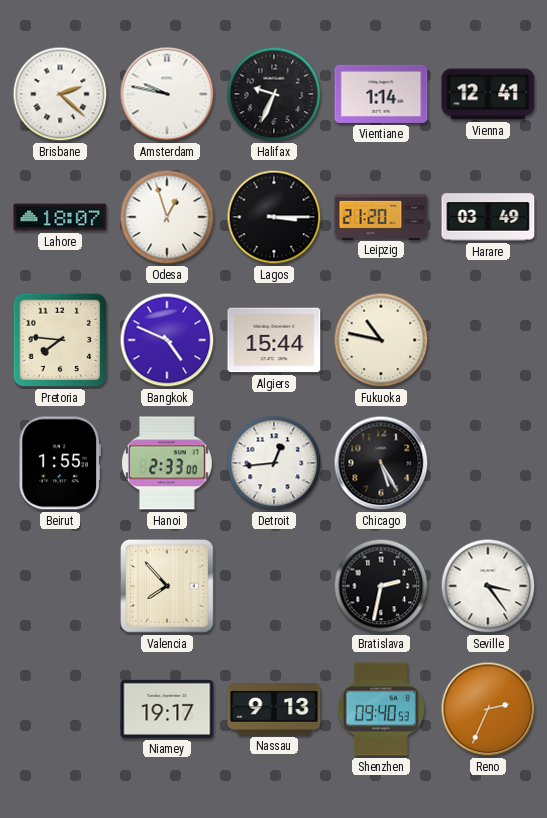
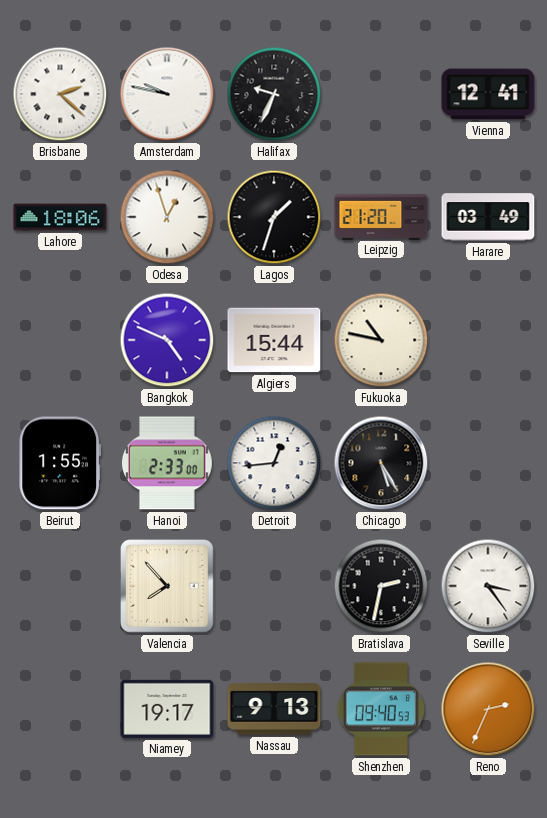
Vientiane: 1:14 -> none
Lahore: 18:07 -> 18:06
Lagos: 3:15 -> 1:33
Pretoria: 7:46 -> none
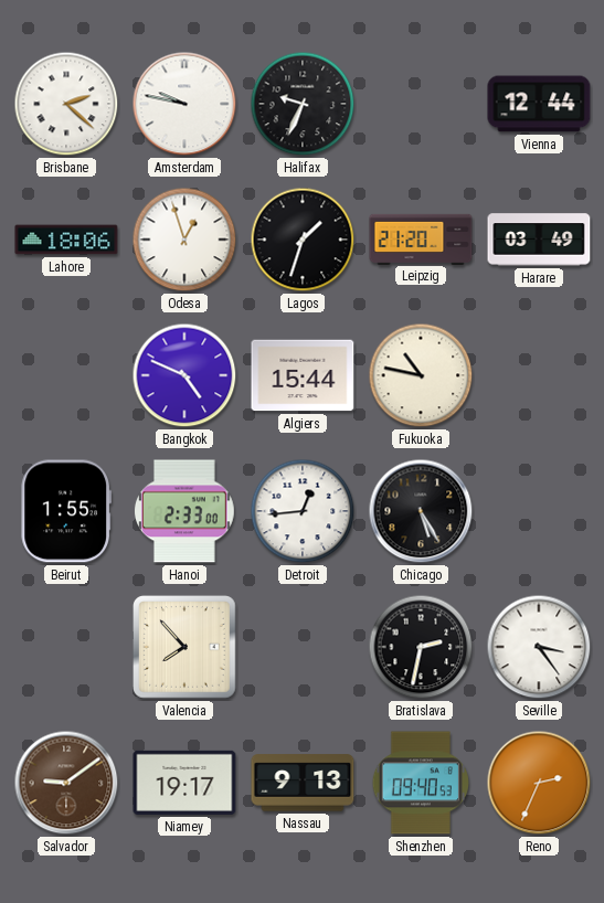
Vienna: 12:41 -> 12:44
Salvador: none -> 9:09
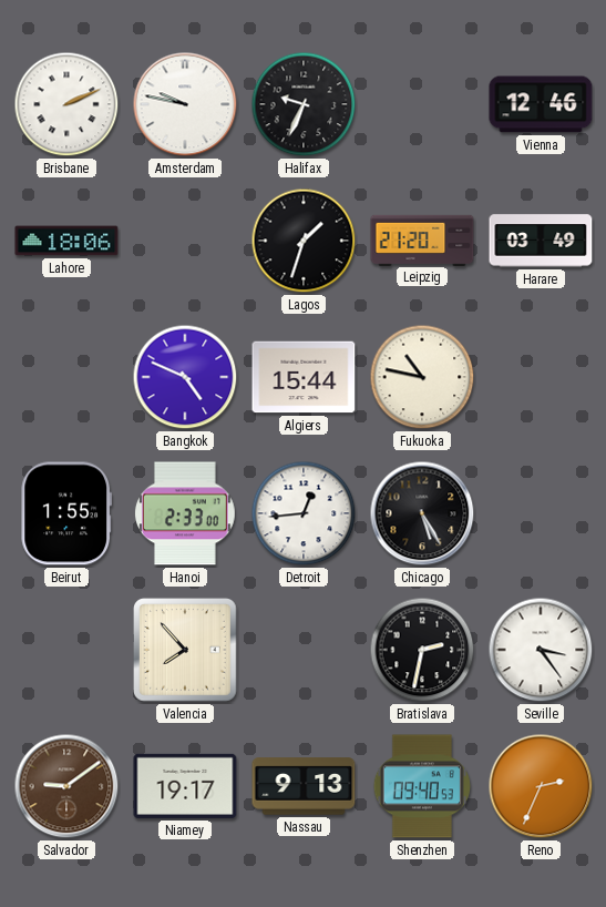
Brisbane: 2:22 -> 2:11
Vienna: 12:44 -> 12:46
Odesa: 12:57 -> none
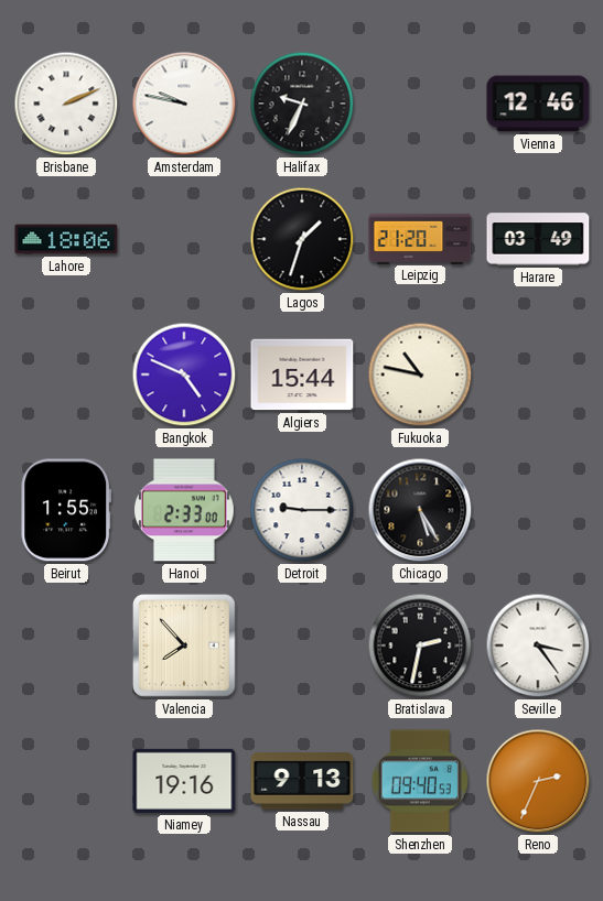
Detroit: 12:44 -> 9:15
Salvador: 9:09 -> none
Niamey: 19:17 -> 19:16
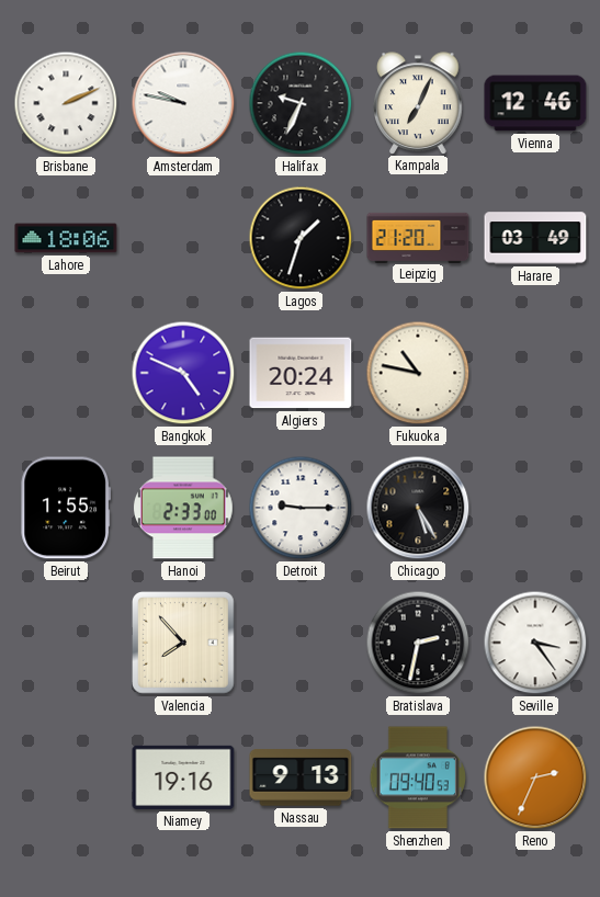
Kampala: none -> 7:04
Algiers: 15:44 -> 20:24
